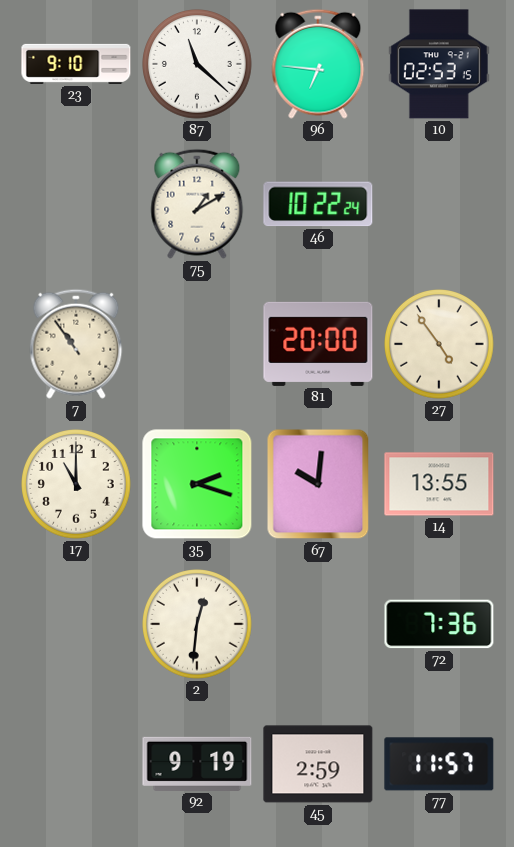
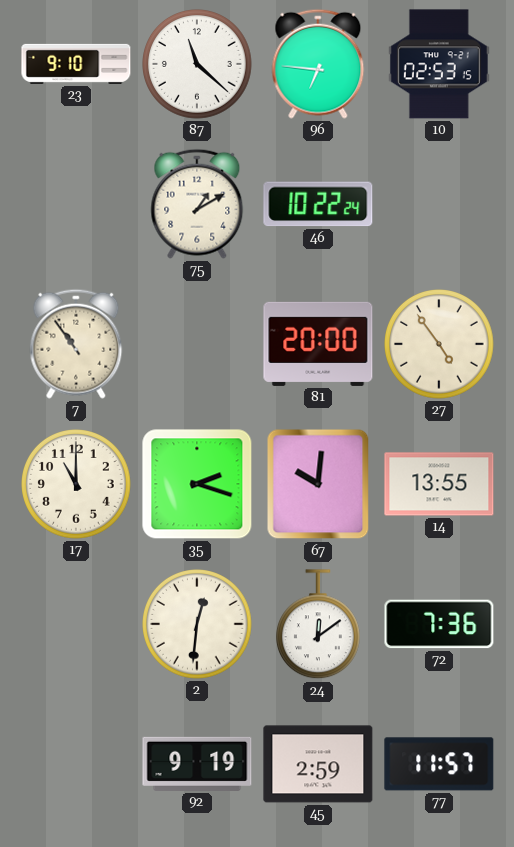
24: none -> 12:09
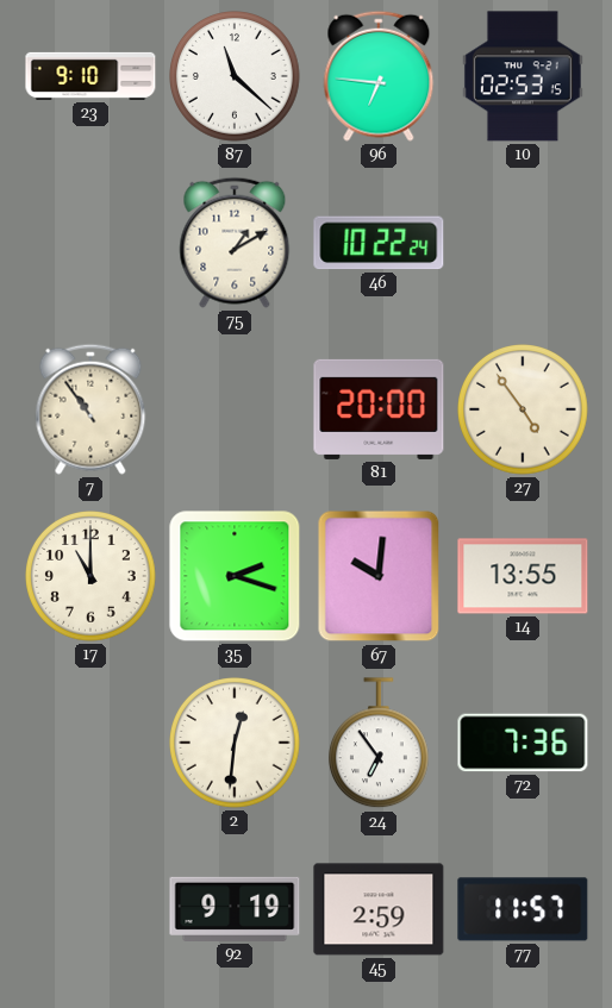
24: 12:09 -> 6:54
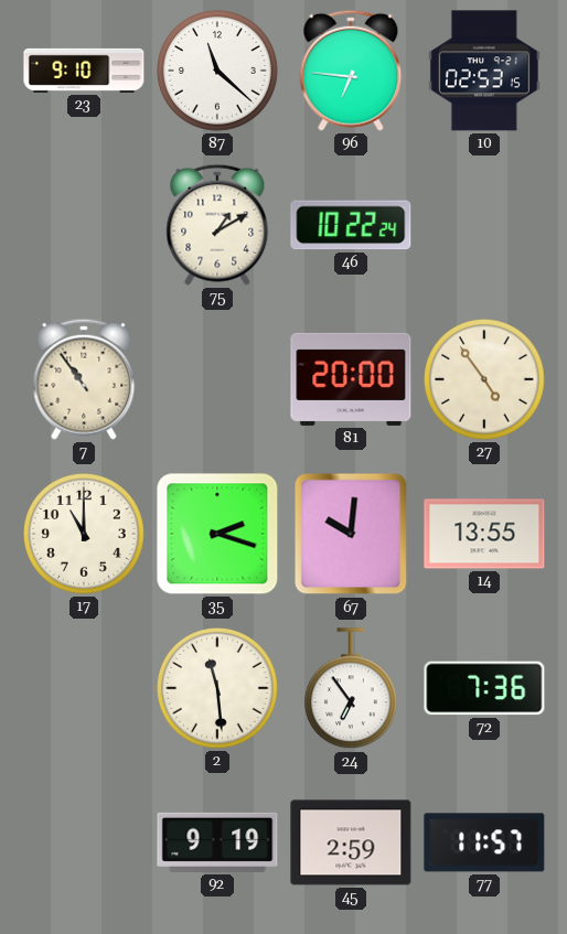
2: 12:31 -> 11:29
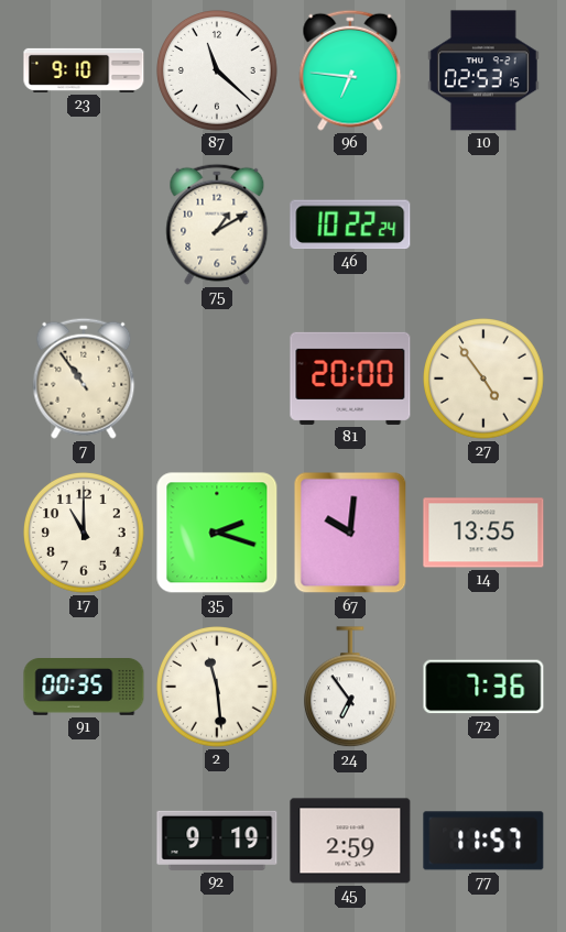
91: none -> 00:35
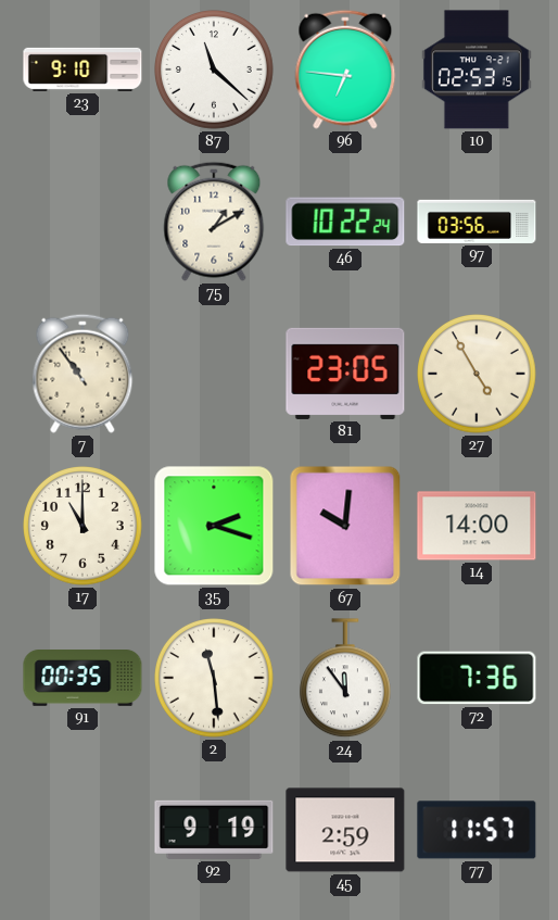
97: none -> 03:56
81: 20:00 -> 23:05
27: 4:54 -> 4:55
14: 13:55 -> 14:00
24: 6:54 -> 11:54
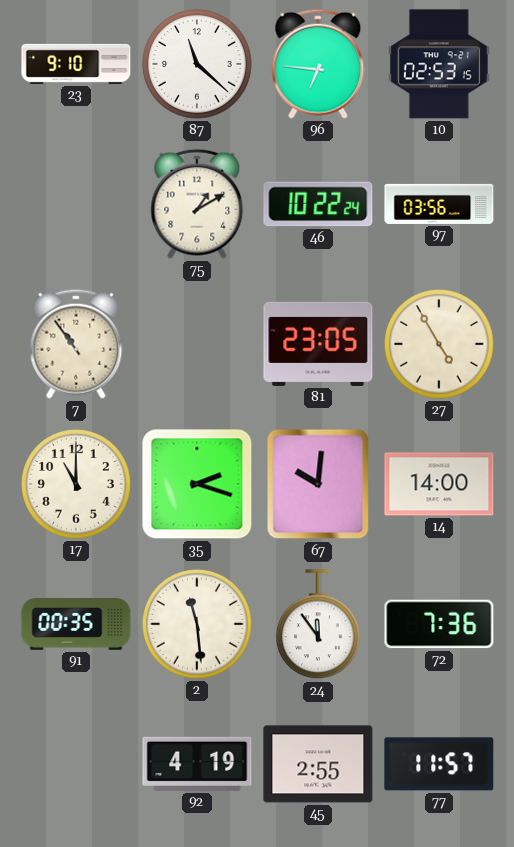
92: 9:19 -> 4:19
45: 2:59 -> 2:55
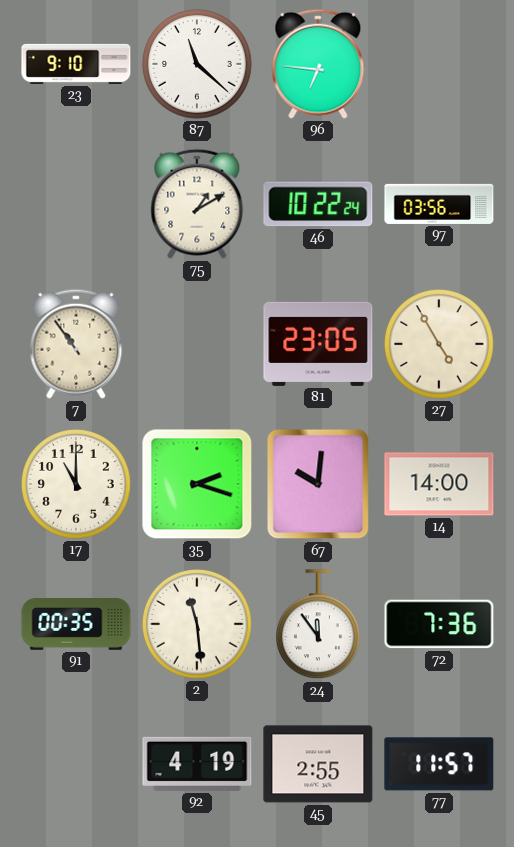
10: 02:53 -> none
